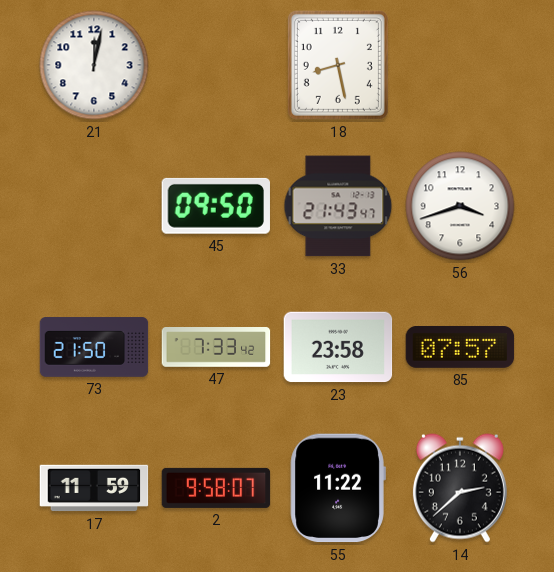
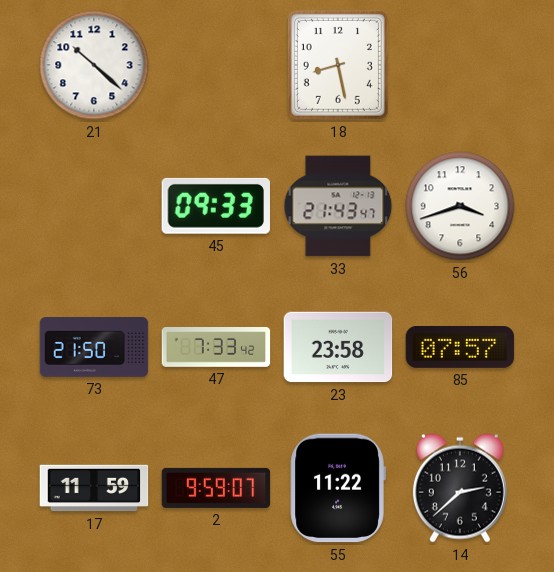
21: 12:02 -> 10:22
45: 09:50 -> 09:33
2: 9:58 -> 9:59
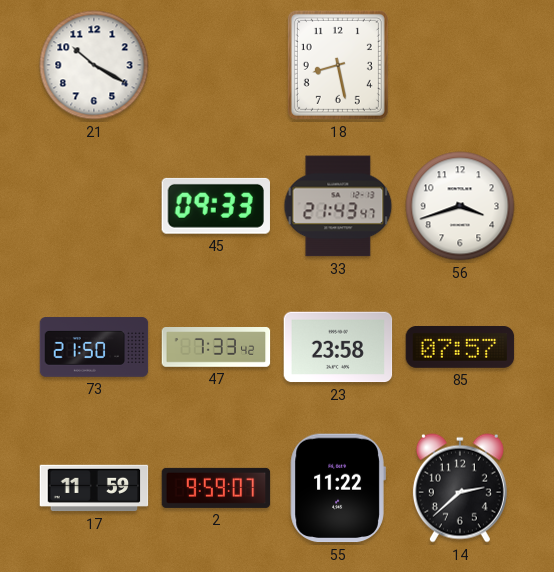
21: 10:22 -> 10:20
